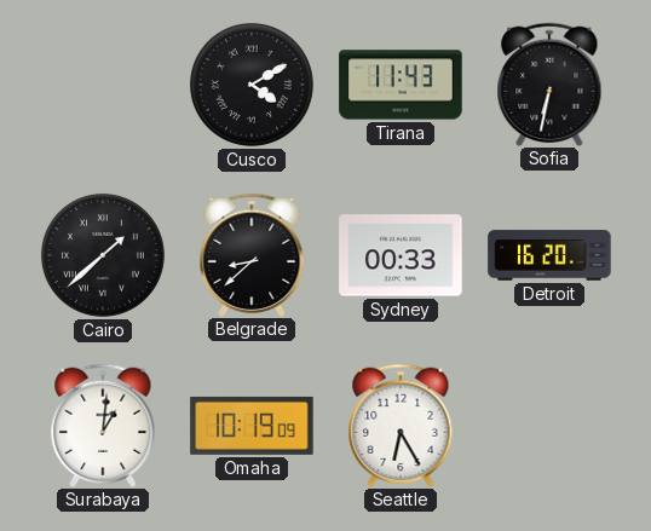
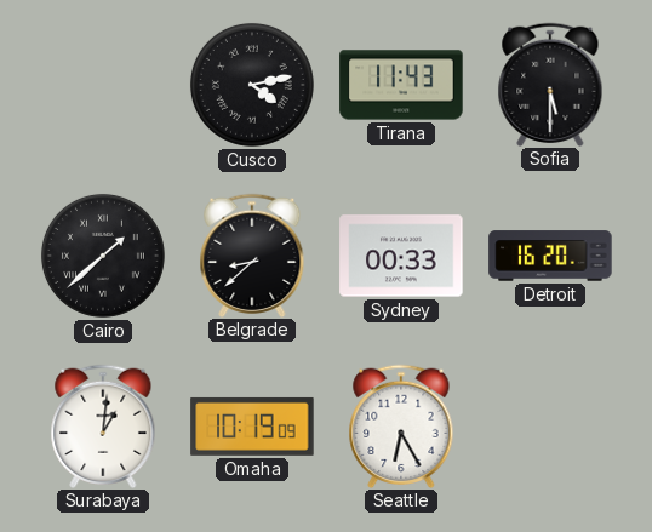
Cusco: 4:10 -> 4:13
Sofia: 6:32 -> 5:30
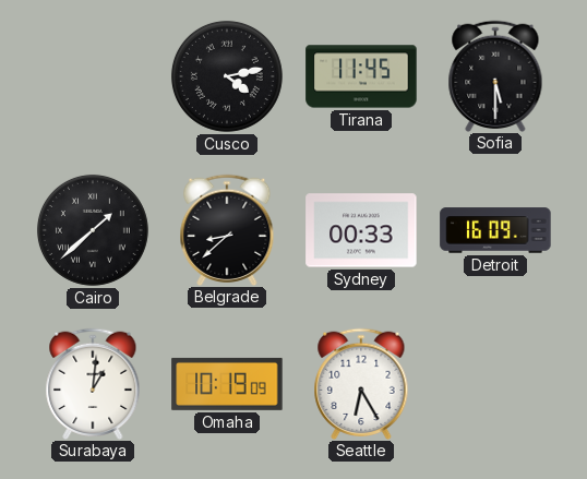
Tirana: 11:43 -> 11:45
Detroit: 16:20 -> 16:09
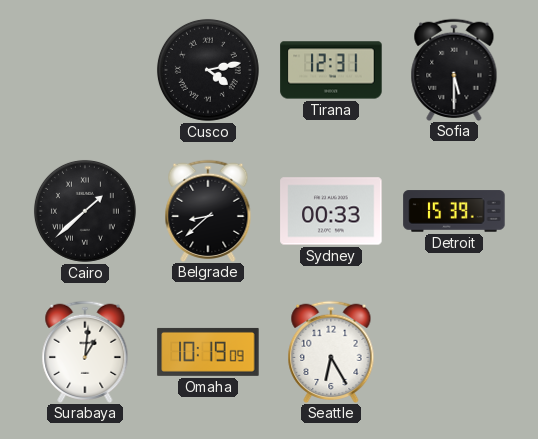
Tirana: 11:45 -> 12:31
Detroit: 16:09 -> 15:39
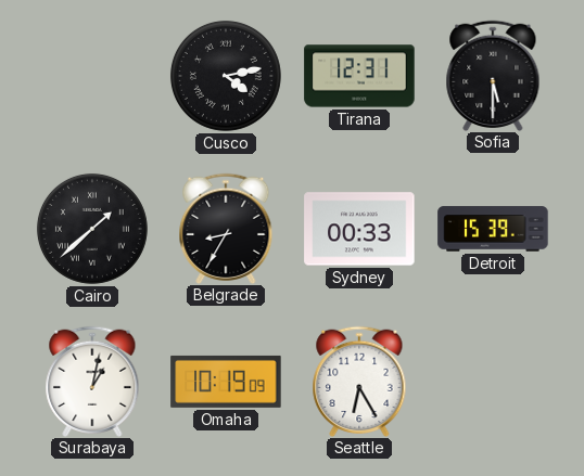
Belgrade: 8:38 -> 8:35
Surabaya: 1:01 -> 1:02
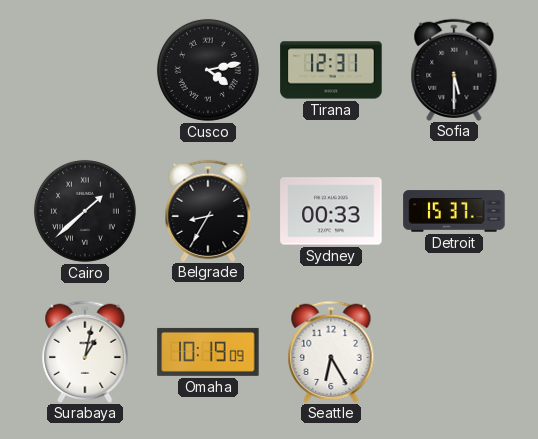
Detroit: 15:39 -> 15:37
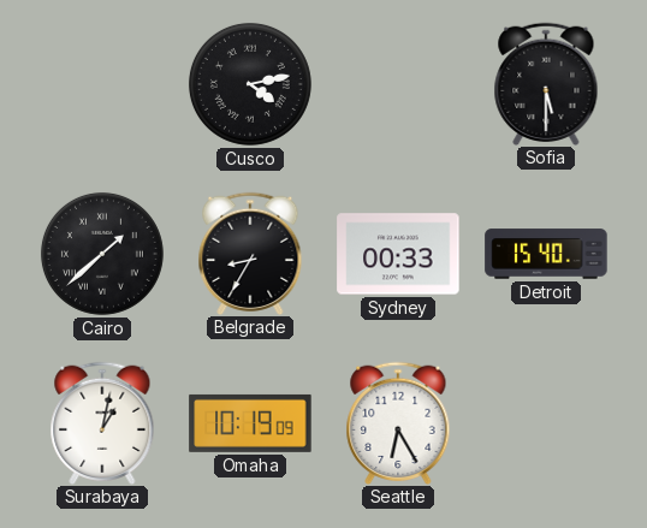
Tirana: 12:31 -> none
Detroit: 15:37 -> 15:40
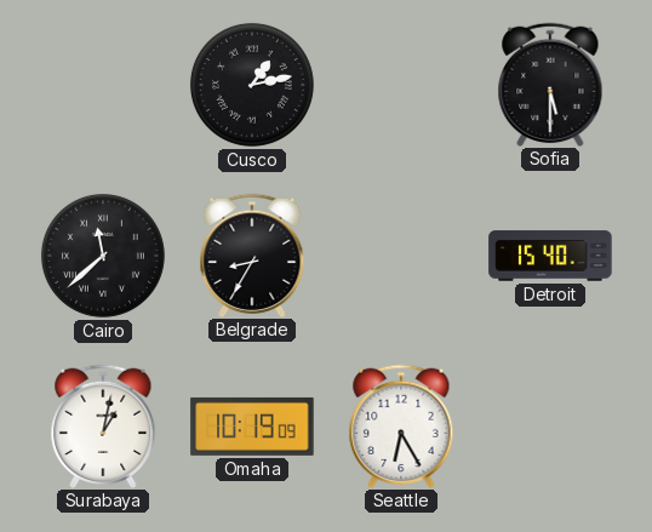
Cusco: 4:13 -> 1:13
Cairo: 1:38 -> 11:38
Sydney: 00:33 -> none
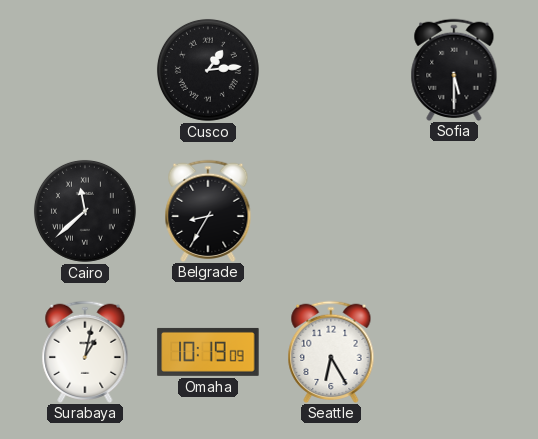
Cusco: 1:13 -> 1:14
Detroit: 15:40 -> none
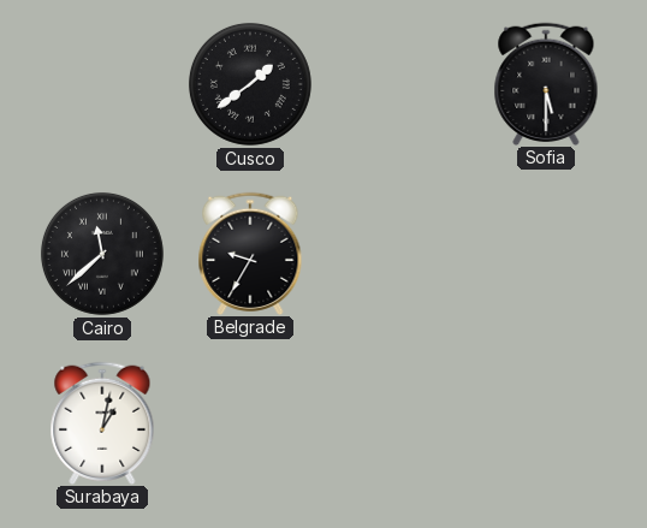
Cusco: 1:14 -> 1:39
Belgrade: 8:35 -> 9:35
Omaha: 10:19 -> none
Seattle: 6:25 -> none
